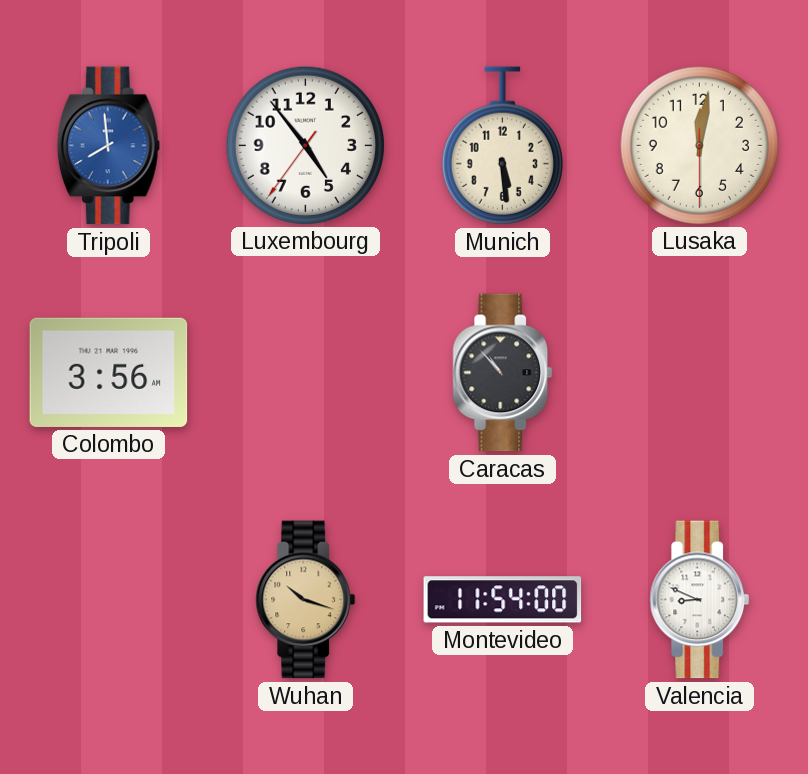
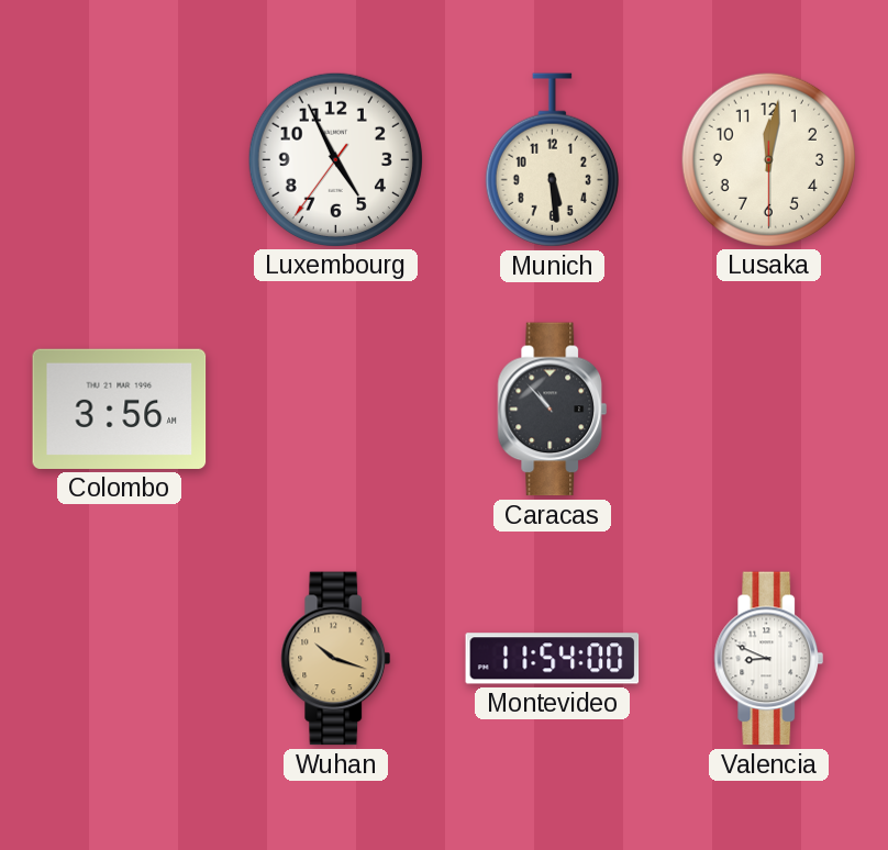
Tripoli: 7:59 -> none
Luxembourg: 4:53 -> 4:55
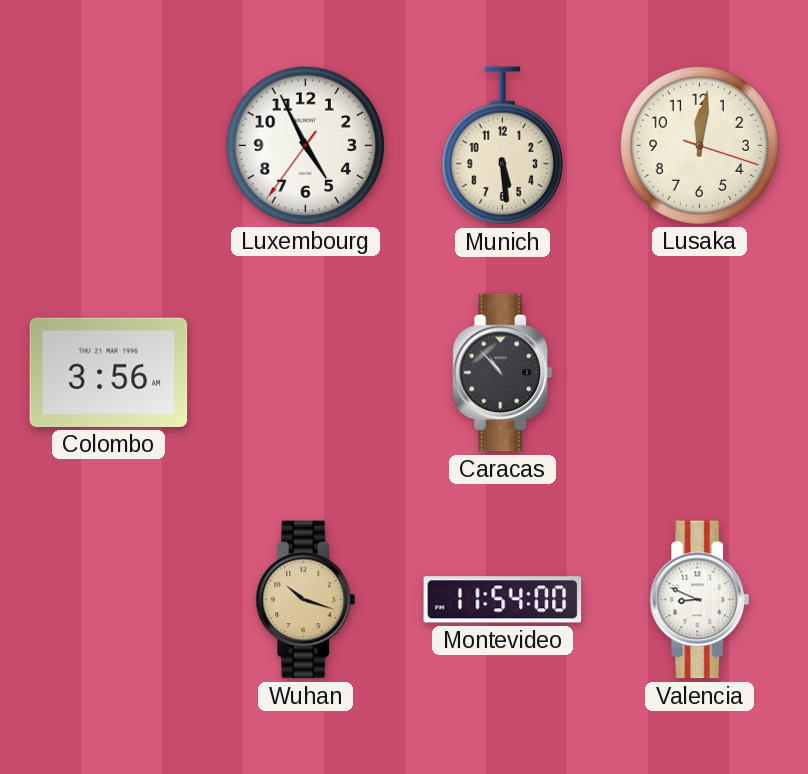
Lusaka: 12:01:30 -> 12:01:18
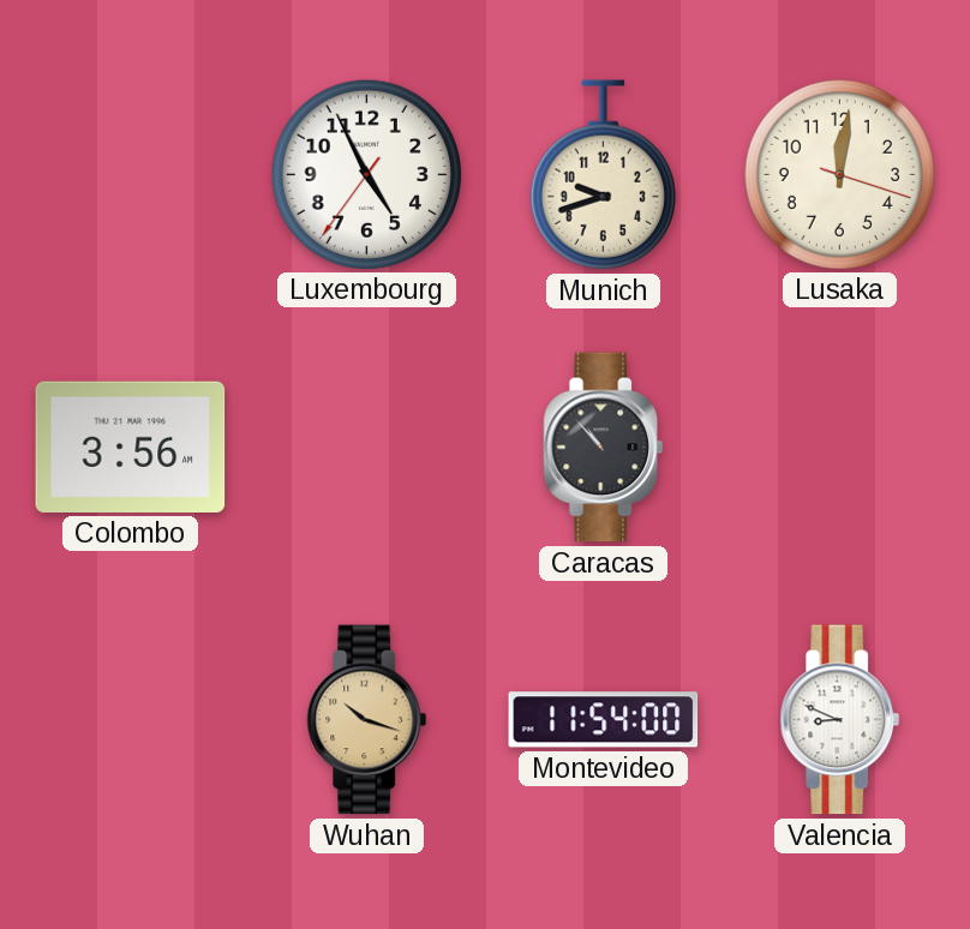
Munich: 5:29 -> 9:42
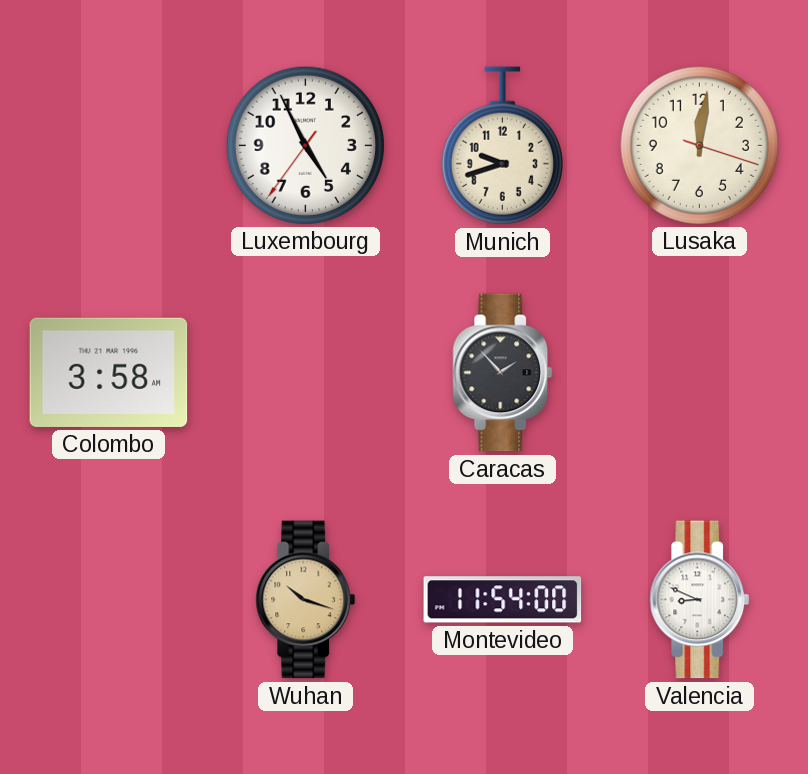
Colombo: 3:56 -> 3:58
Caracas: 10:53 -> 1:53
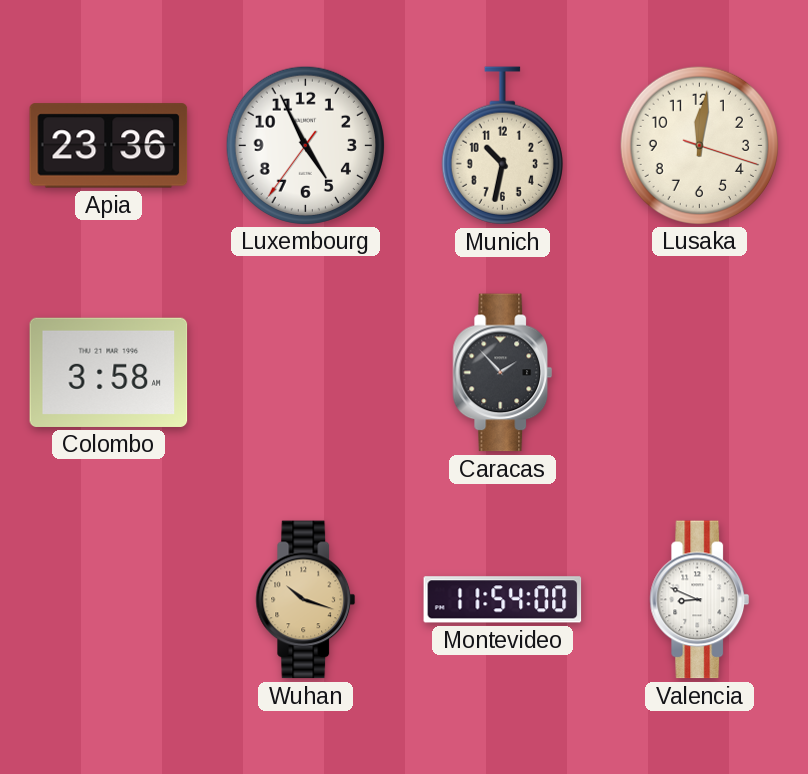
Apia: none -> 23:36
Munich: 9:42 -> 10:32
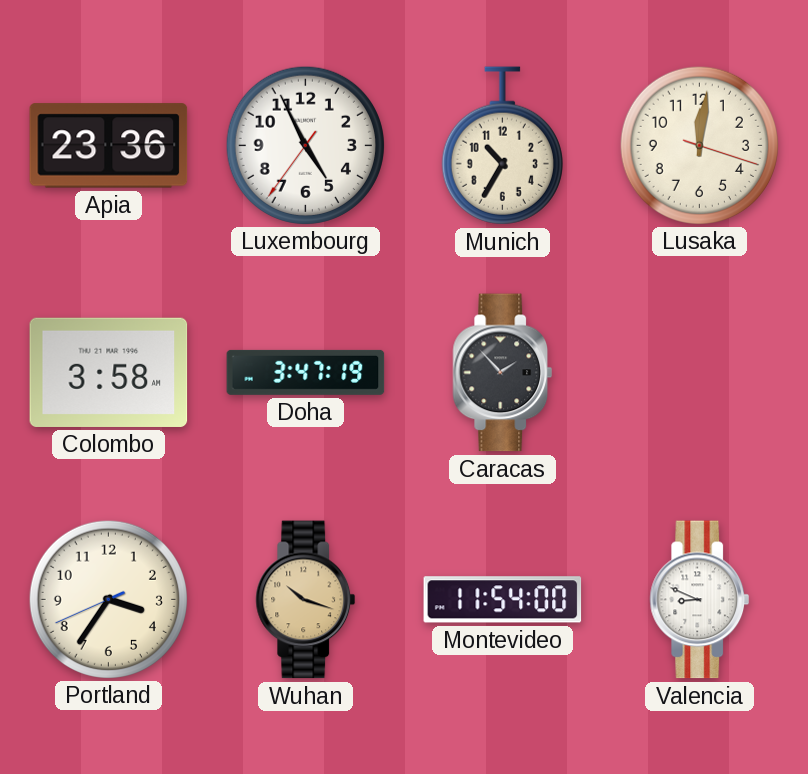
Munich: 10:32 -> 10:35
Doha: none -> 3:47
Portland: none -> 3:35
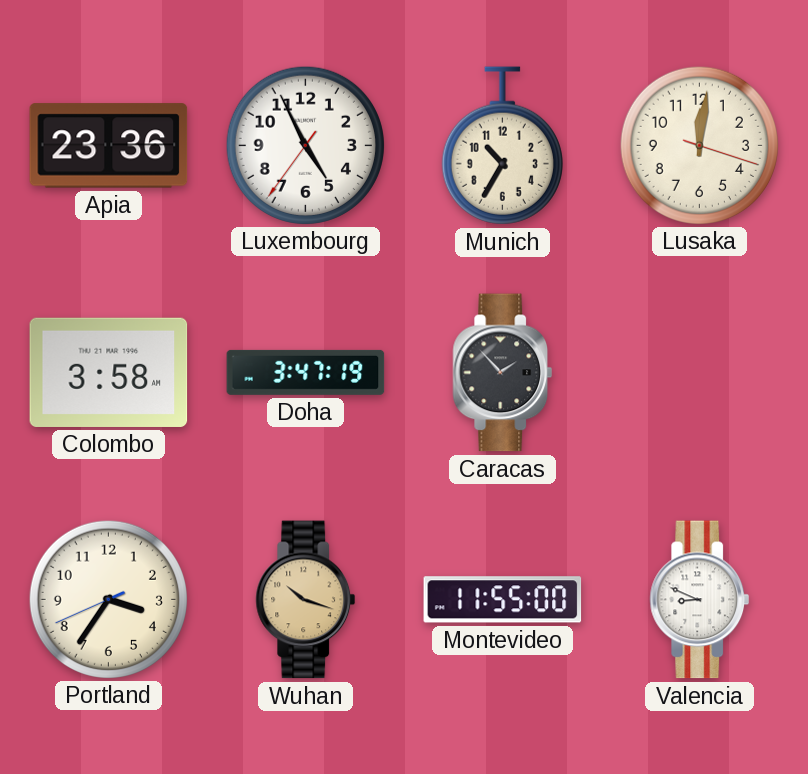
Montevideo: 11:54 -> 11:55
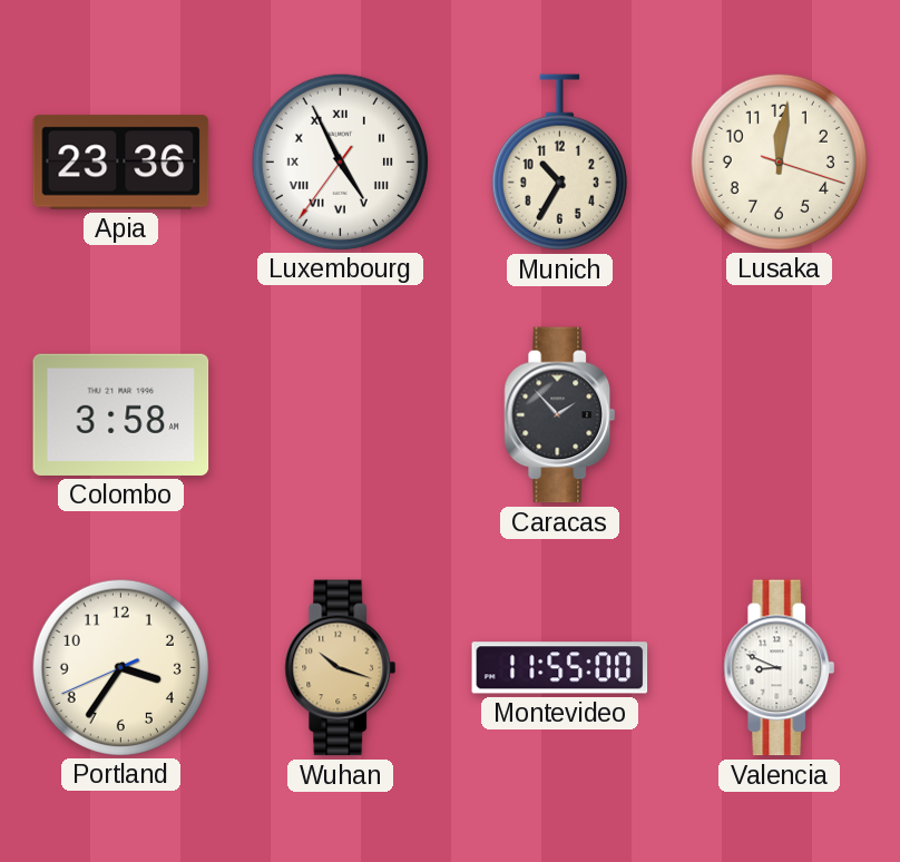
Luxembourg numerals: Arabic -> Roman
Doha: 3:47 -> none
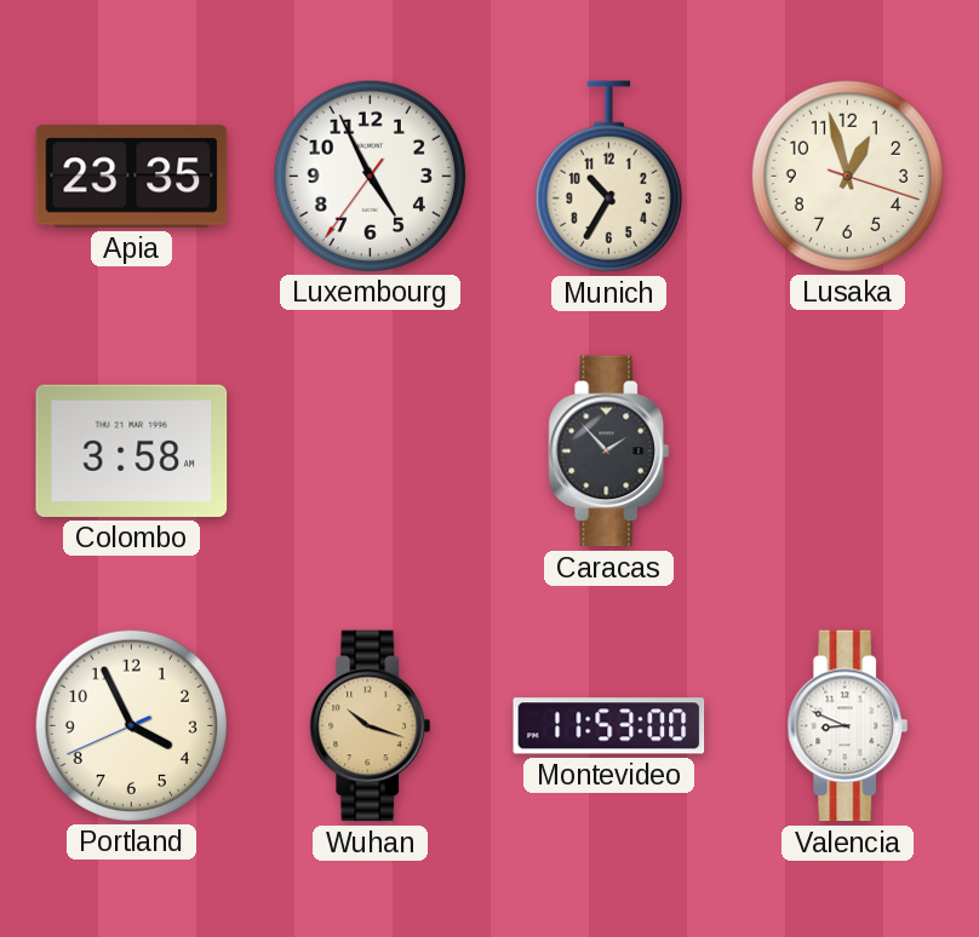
Apia: 23:36 -> 23:35
Luxembourg numerals: Roman -> Arabic
Lusaka: 12:01 -> 12:57
Portland: 3:35 -> 3:55
Montevideo: 11:55 -> 11:53
